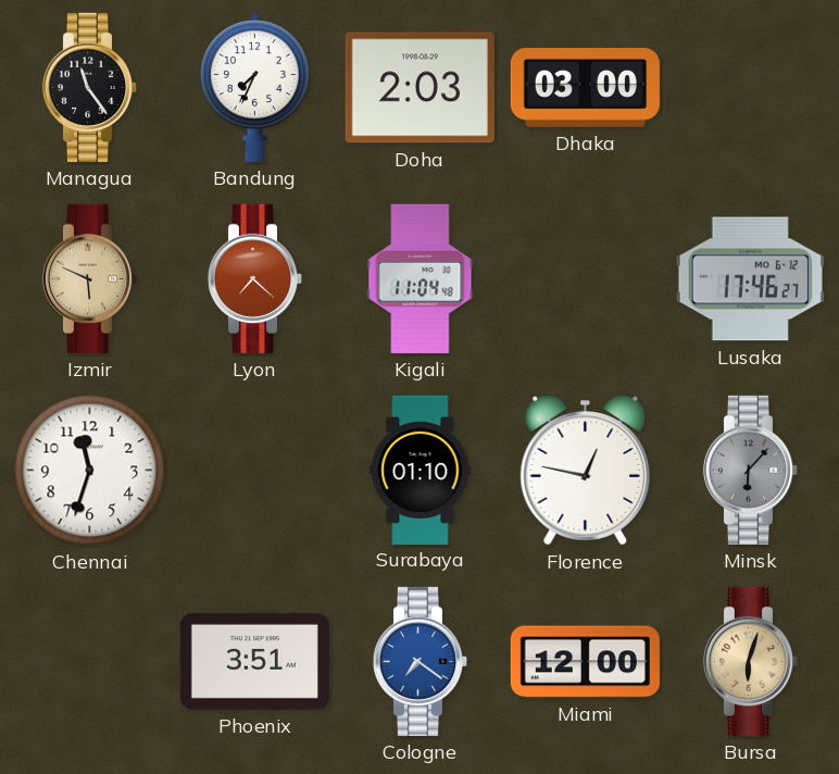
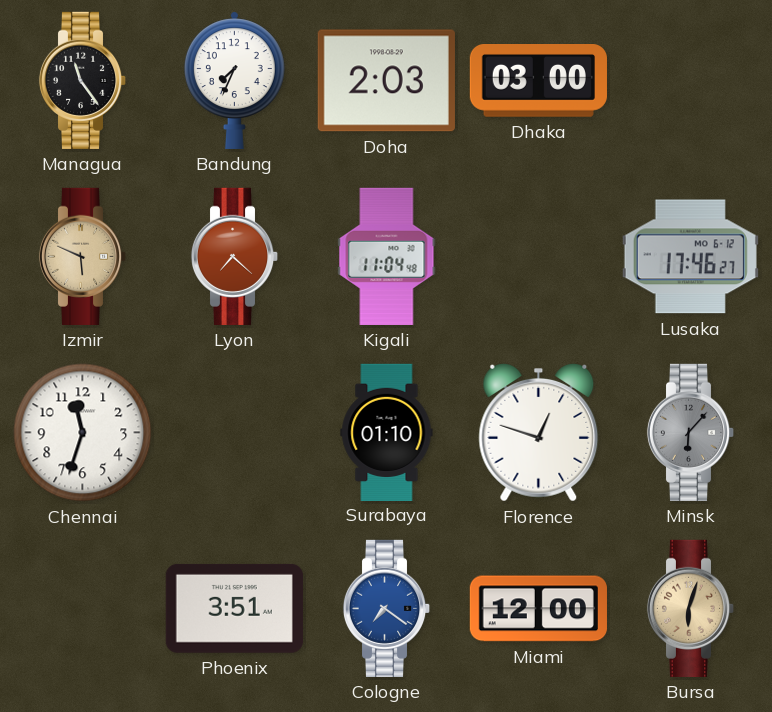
Florence: 12:47 -> 12:48
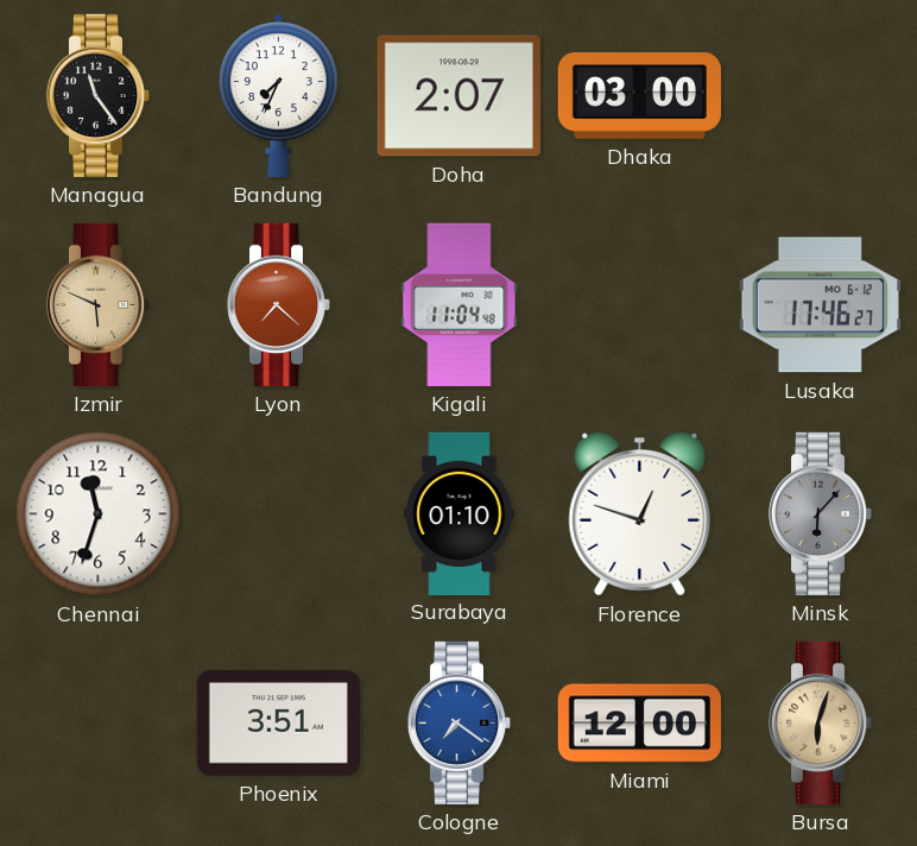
Doha: 2:03 -> 2:07
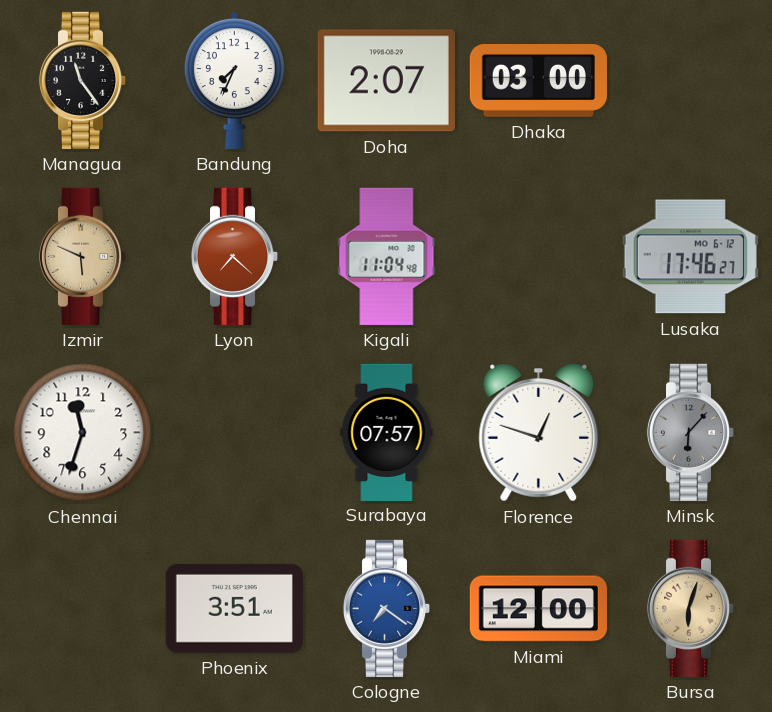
Surabaya: 01:10 -> 07:57
